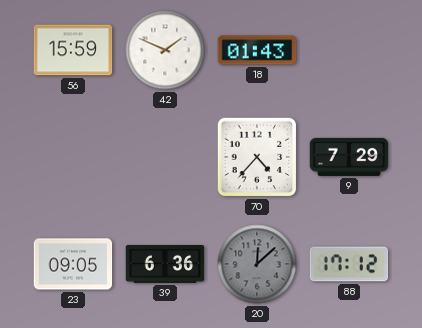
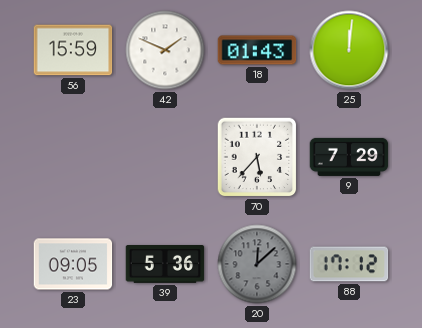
25: none -> 12:01
70: 4:37 -> 5:37
39: 6:36 -> 5:36
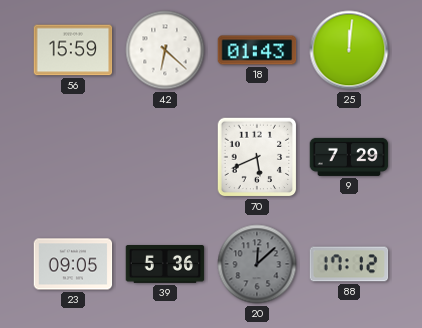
42: 1:49 -> 6:22
70: 5:37 -> 5:41
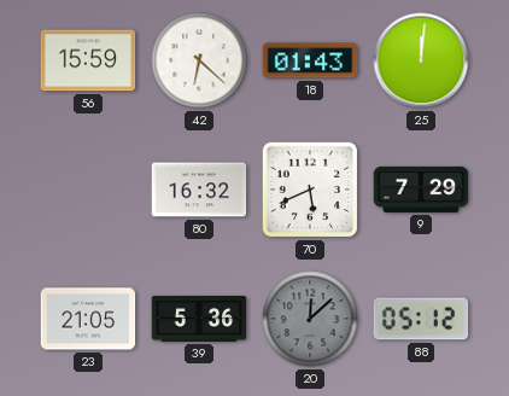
80: none -> 16:32
23: 09:05 -> 21:05
88: 17:12 -> 05:12
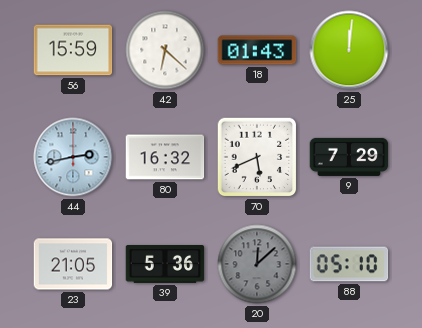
44: none -> 2:43
88: 05:12 -> 05:10
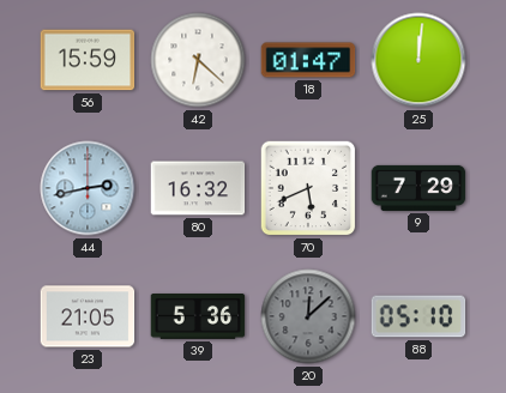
18: 01:43 -> 01:47
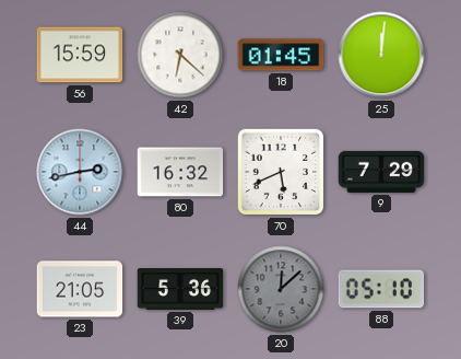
18: 01:47 -> 01:45
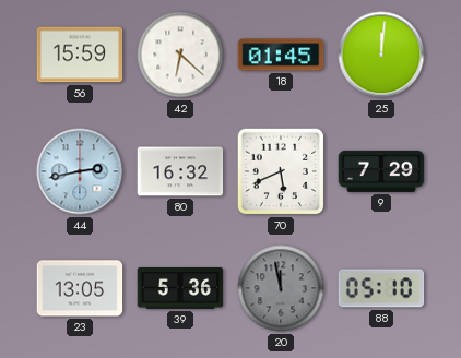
23: 21:05 -> 13:05
20: 12:08 -> 11:58
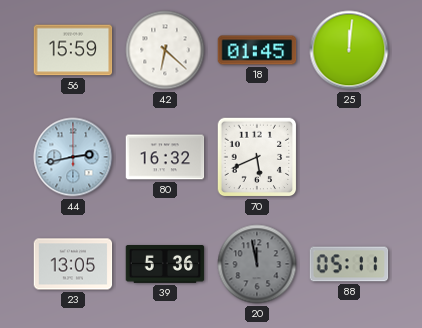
9: 7:29 -> none
88: 05:10 -> 05:11
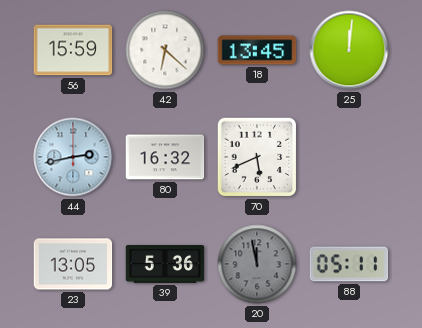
18: 01:45 -> 13:45
